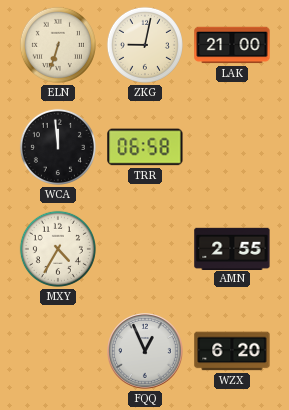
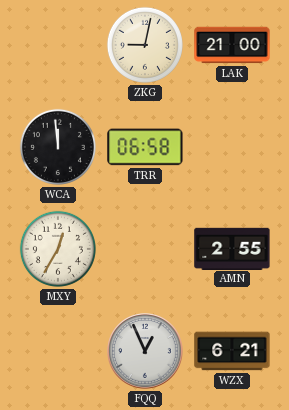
ELN: 6:33 -> none
MXY: 4:35 -> 12:35
WZX: 6:20 -> 6:21
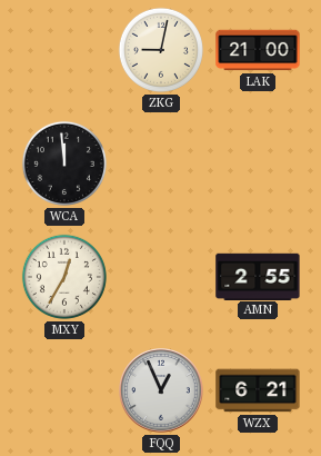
TRR: 06:58 -> none
